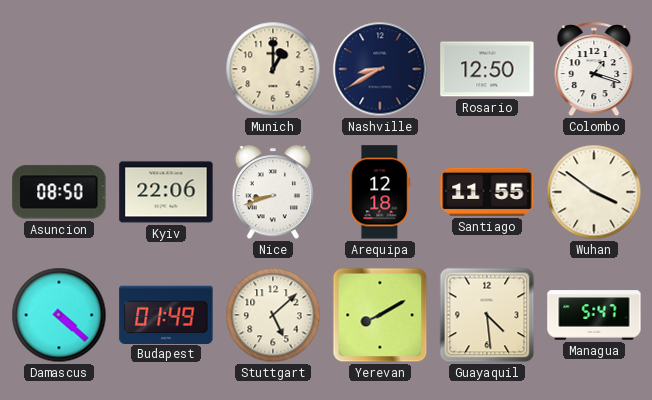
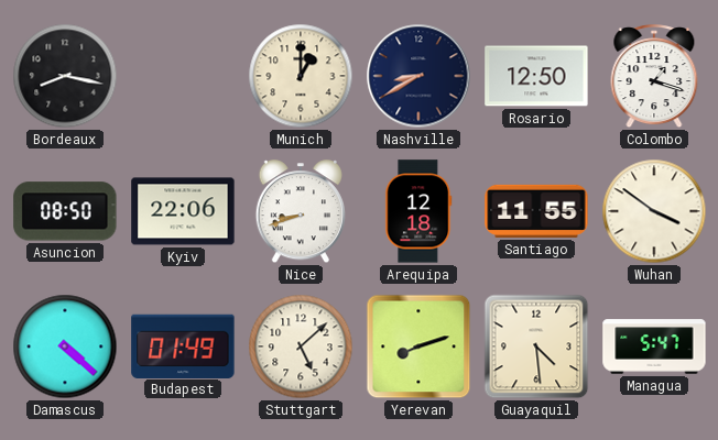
Bordeaux: none -> 8:17
Yerevan: 8:10 -> 8:12
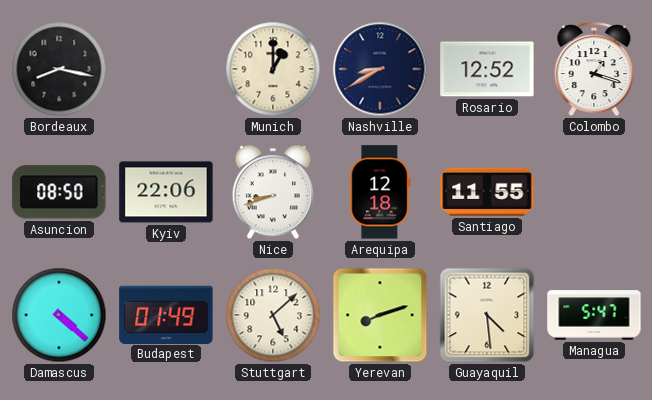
Rosario: 12:50 -> 12:52
Wuhan: 3:51 -> none
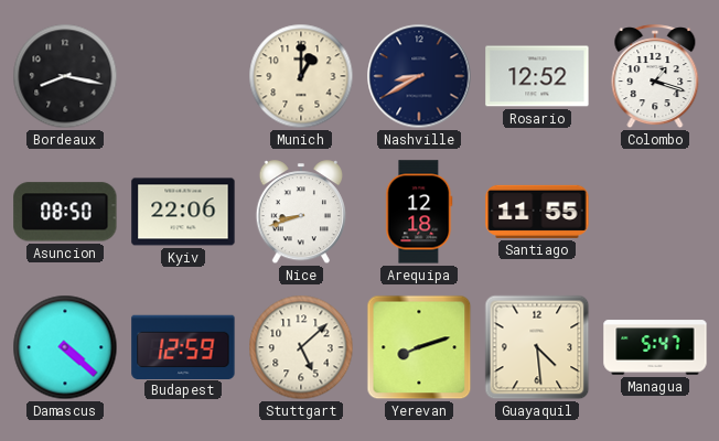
Budapest: 01:49 -> 12:59
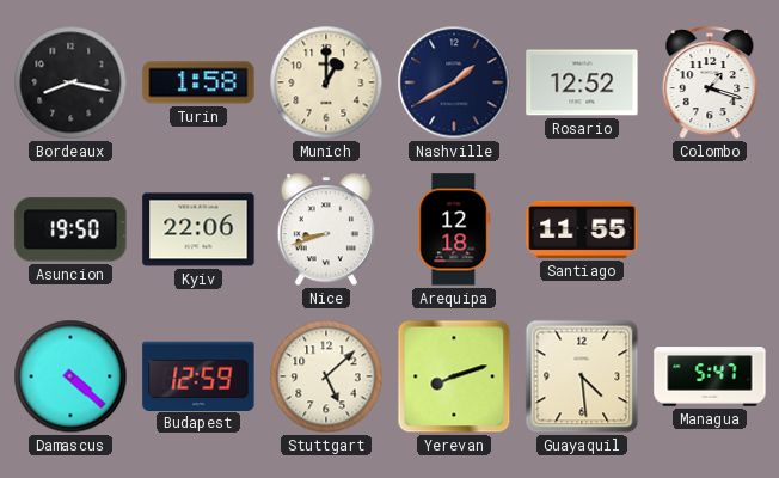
Turin: none -> 1:58
Nashville: 8:40 -> 1:40
Asuncion: 08:50 -> 19:50
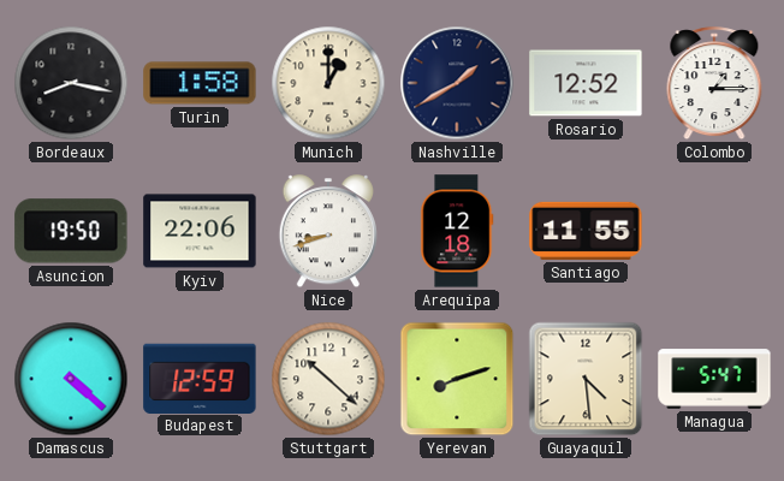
Colombo: 1:18 -> 1:15
Stuttgart: 5:08 -> 10:22
